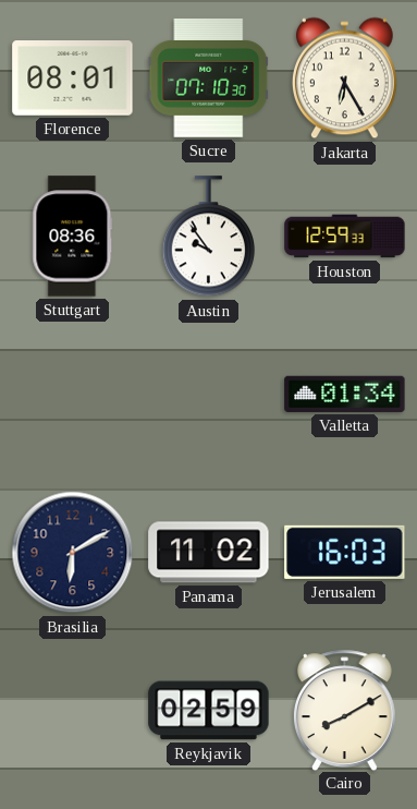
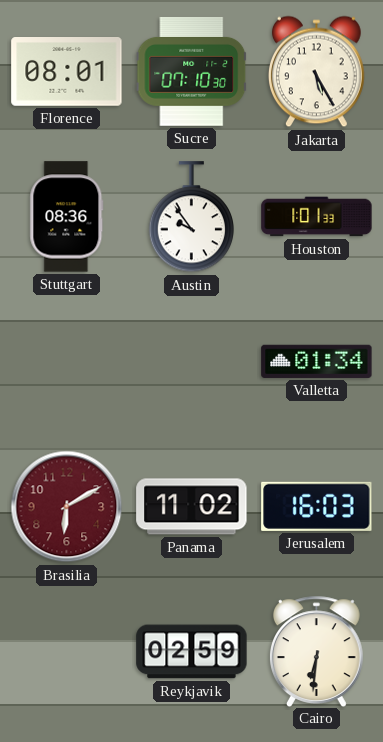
Jakarta: 6:25 -> 5:25
Houston: 12:59 -> 1:01
Brasilia dial: navy -> burgundy
Cairo: 8:10 -> 6:31
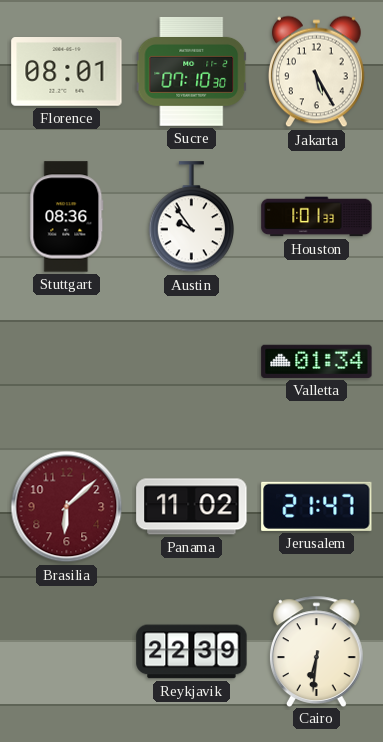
Brasilia: 6:10 -> 6:08
Jerusalem: 16:03 -> 21:47
Reykjavik: 02:59 -> 22:39
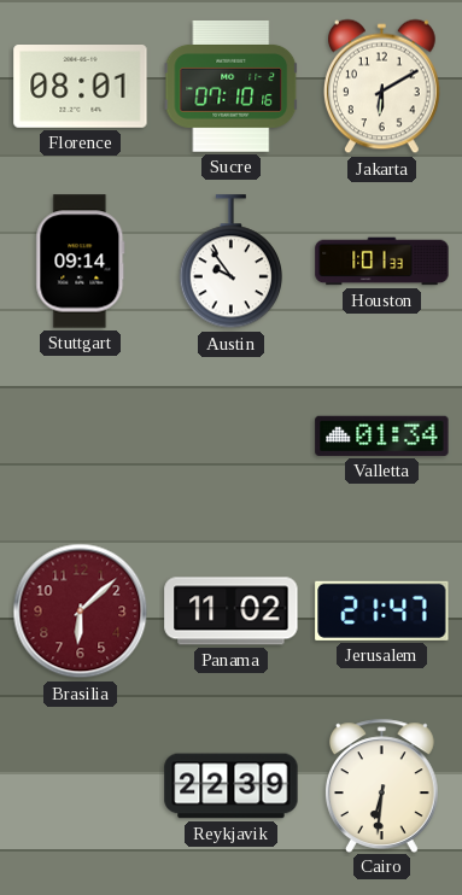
Sucre: 07:10:30 -> 07:10:16
Jakarta: 5:25 -> 6:10
Stuttgart: 08:36 -> 09:14
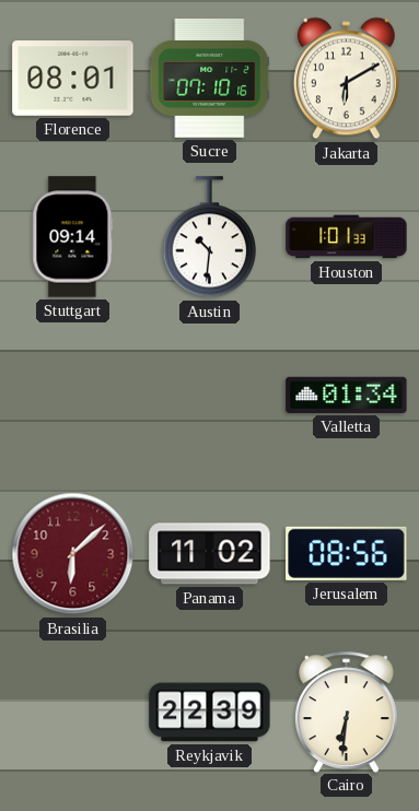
Austin: 9:54 -> 10:31
Jerusalem: 21:47 -> 08:56
